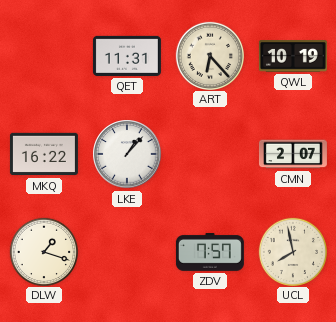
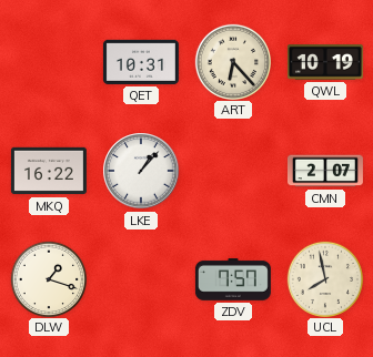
QET: 11:31 -> 10:31
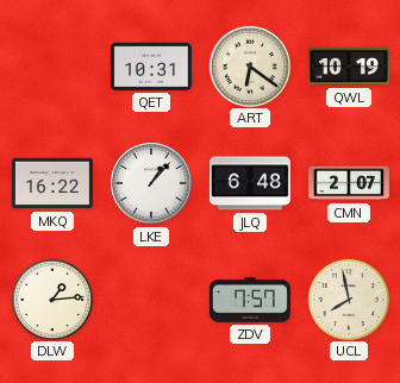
ART: 6:23 -> 6:21
JLQ: none -> 6:48
DLW: 1:18 -> 1:14
